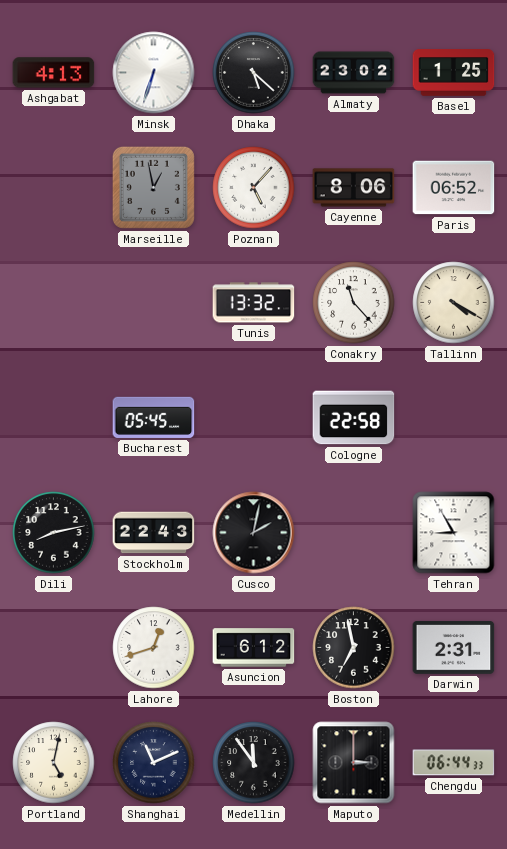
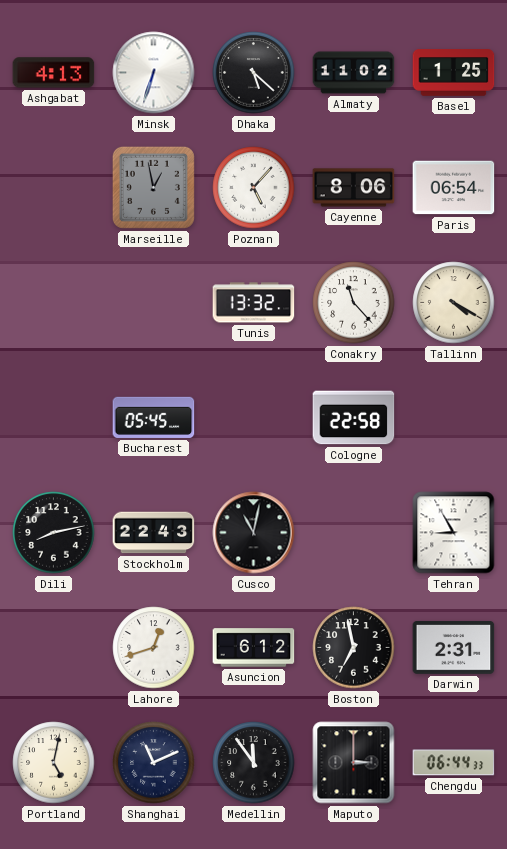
Almaty: 23:02 -> 11:02
Paris: 06:52 -> 06:54
Cusco: 2:02 -> 11:02
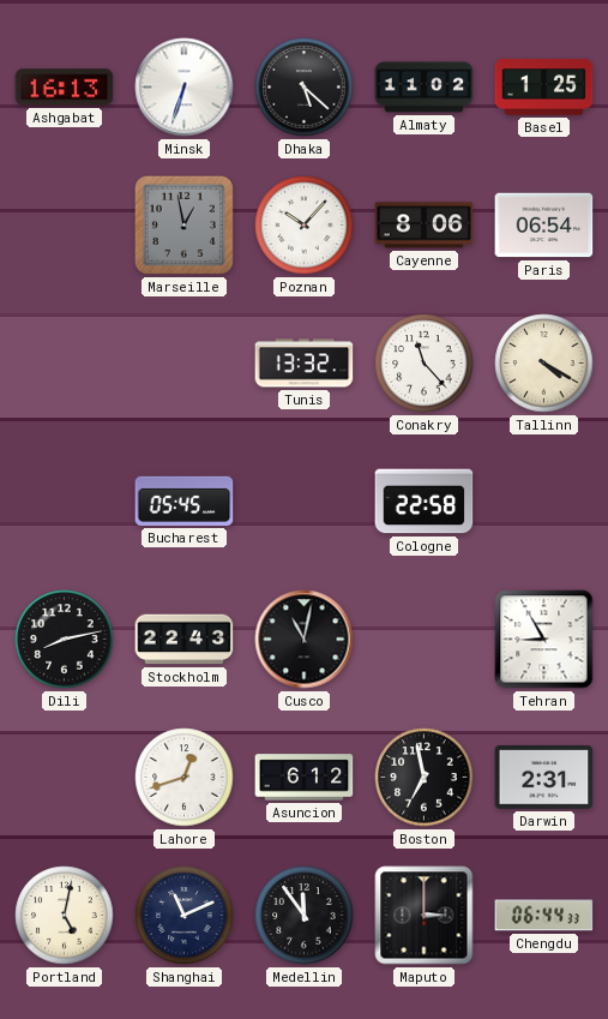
Ashgabat: 4:13 -> 16:13
Poznan: 5:07 -> 10:07
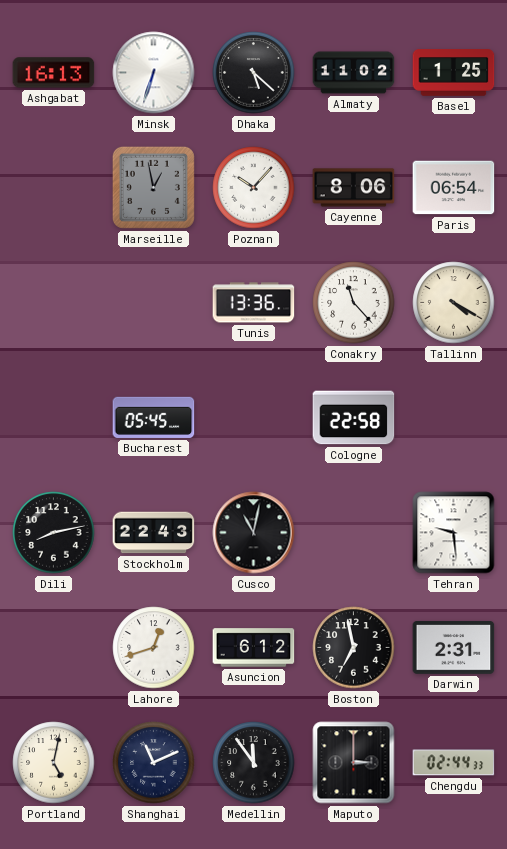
Tunis: 13:32 -> 13:36
Tehran: 8:55 -> 9:29
Chengdu: 06:44 -> 02:44
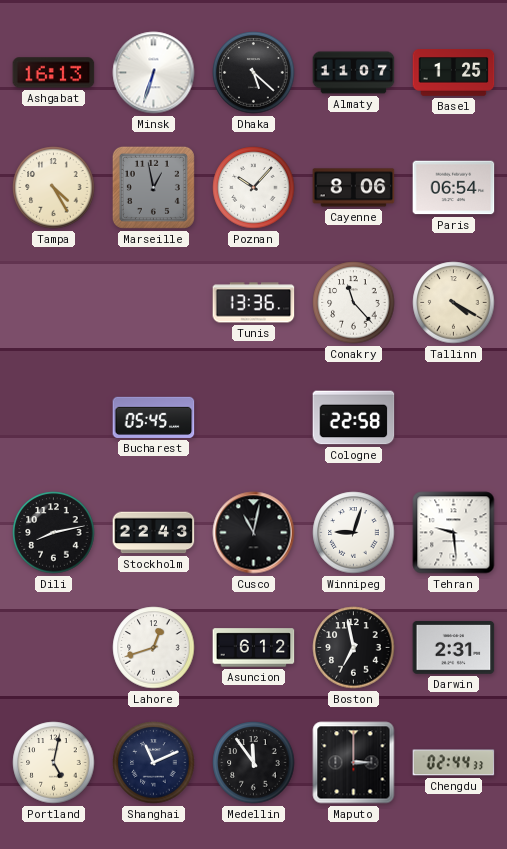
Almaty: 11:02 -> 11:07
Tampa: none -> 4:25
Winnipeg: none -> 9:03
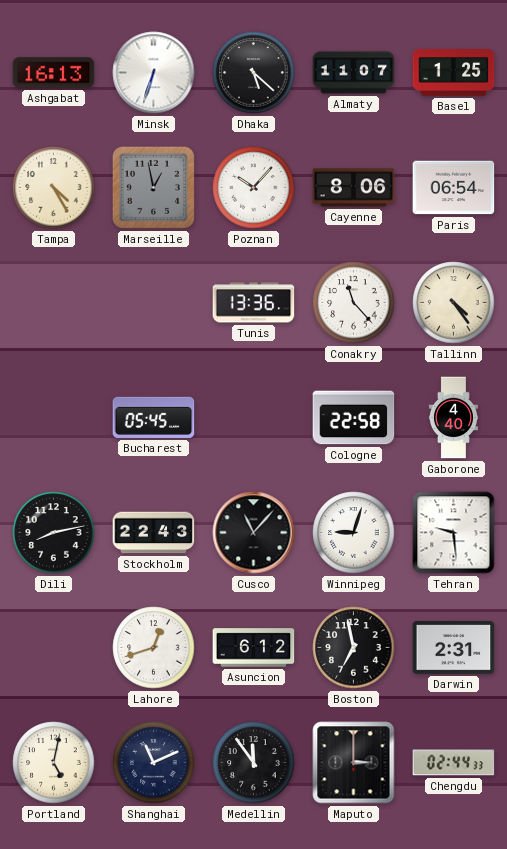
Tallinn: 4:20 -> 4:24
Gaborone: none -> 4:40
Cusco: 11:02 -> 11:07
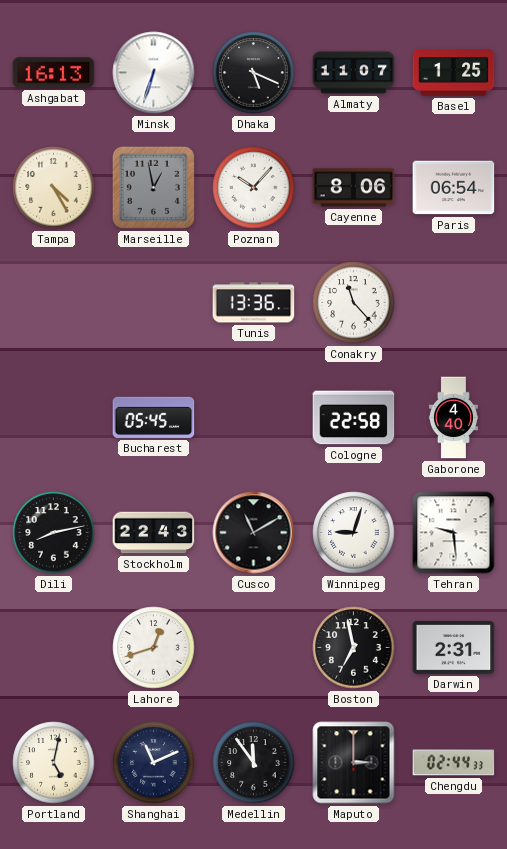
Dhaka: 5:22 -> 5:19
Tallinn: 4:24 -> none
Cusco: 11:07 -> 11:10
Asuncion: 6:12 -> none
